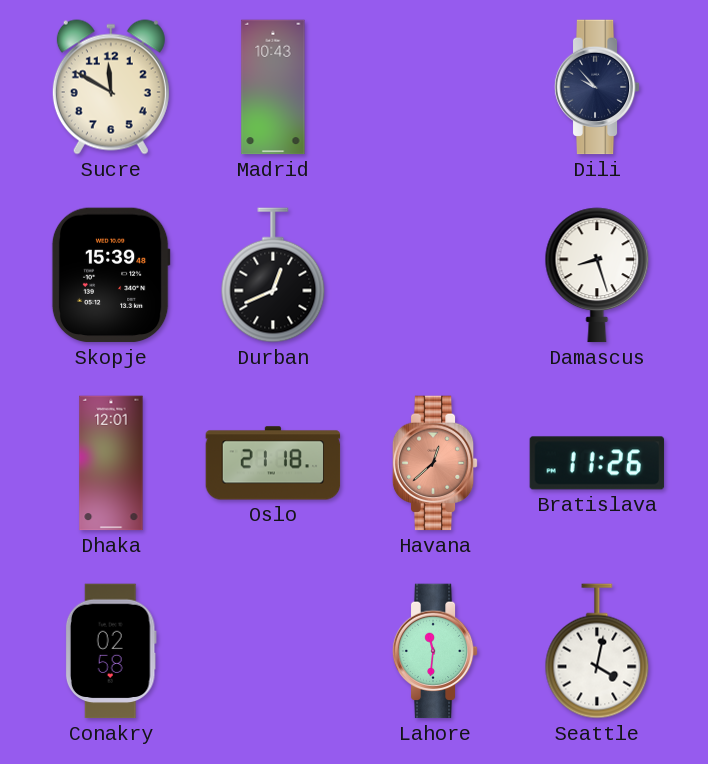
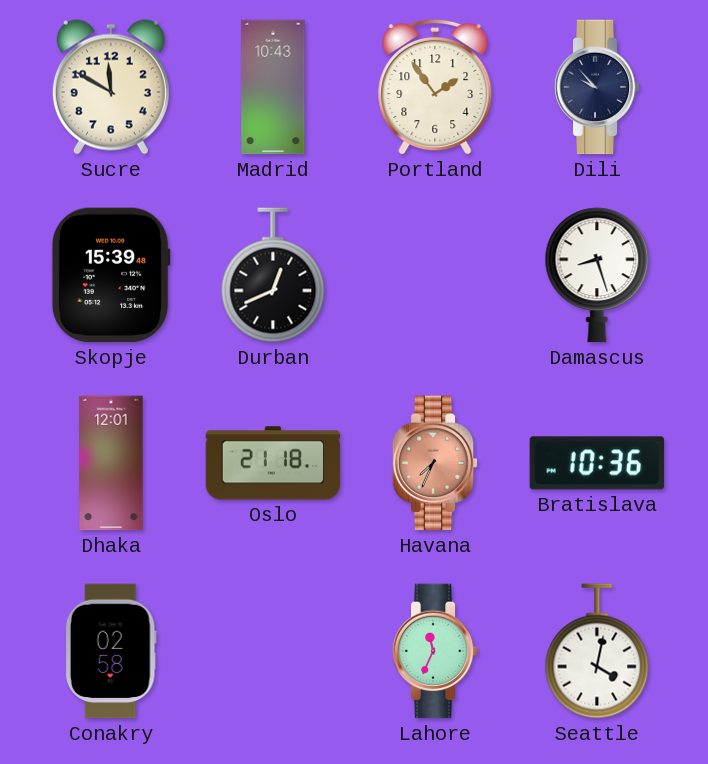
Portland: none -> 1:54
Havana: 12:38 -> 7:34
Bratislava: 11:26 -> 10:36
Lahore: 11:31 -> 11:34
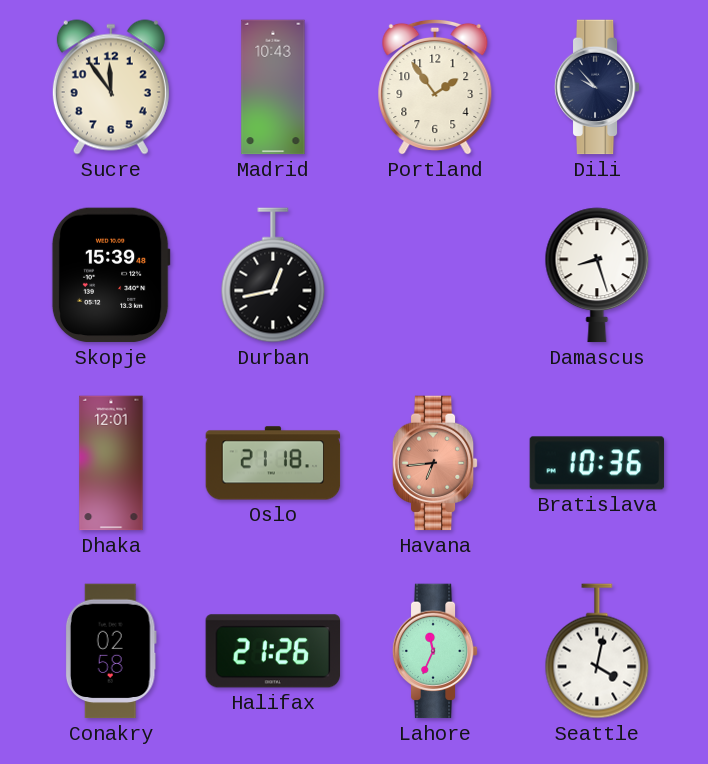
Sucre: 11:50 -> 11:54
Durban: 12:41 -> 12:43
Havana: 7:34 -> 6:44
Halifax: none -> 21:26
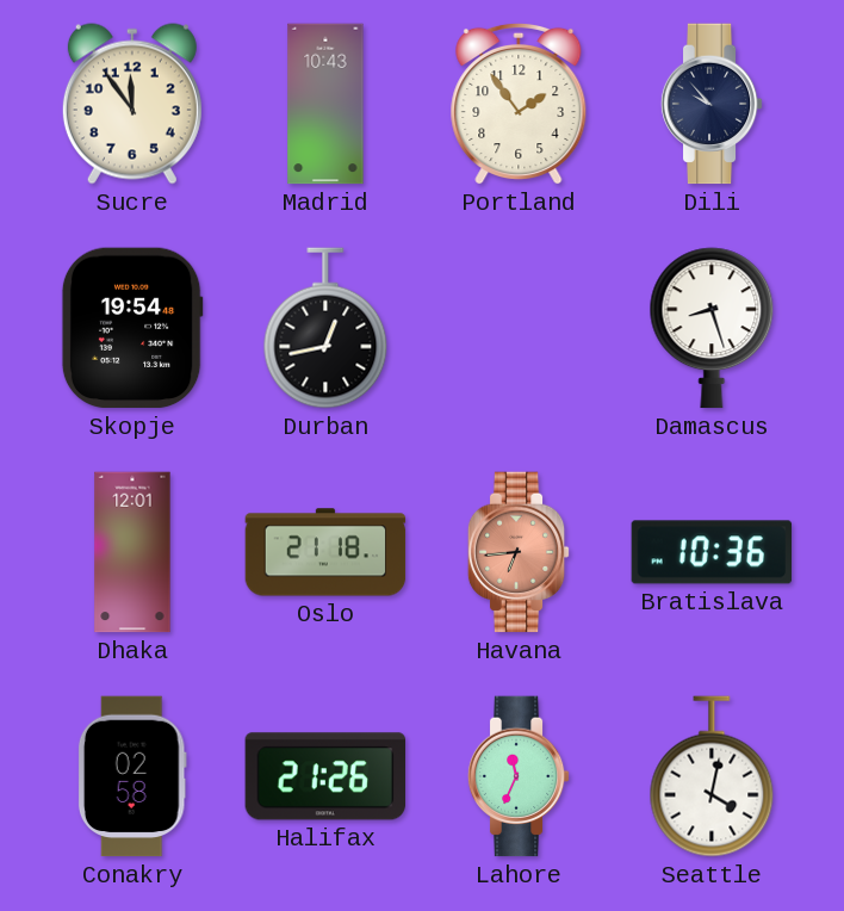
Skopje: 15:39 -> 19:54
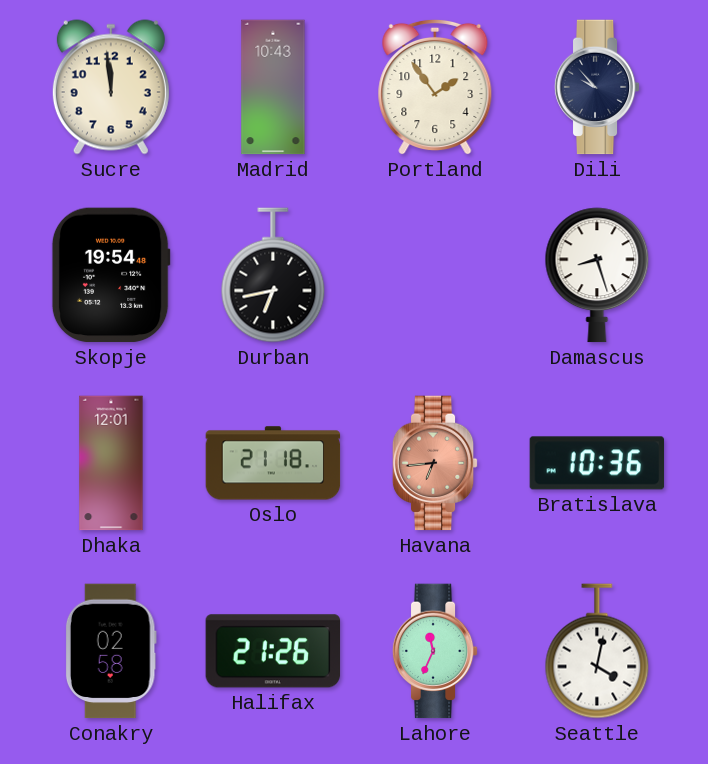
Sucre: 11:54 -> 11:59
Durban: 12:43 -> 6:43
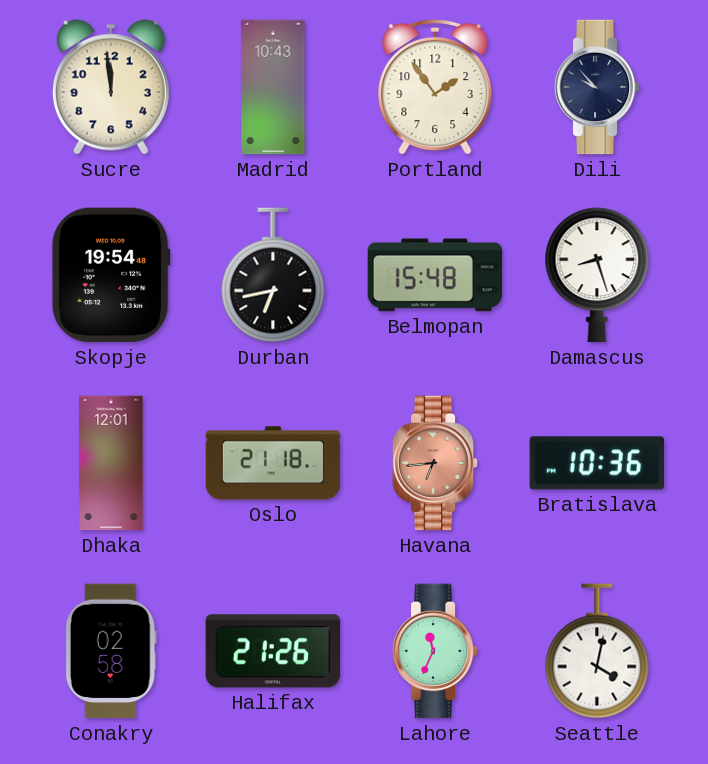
Belmopan: none -> 15:48
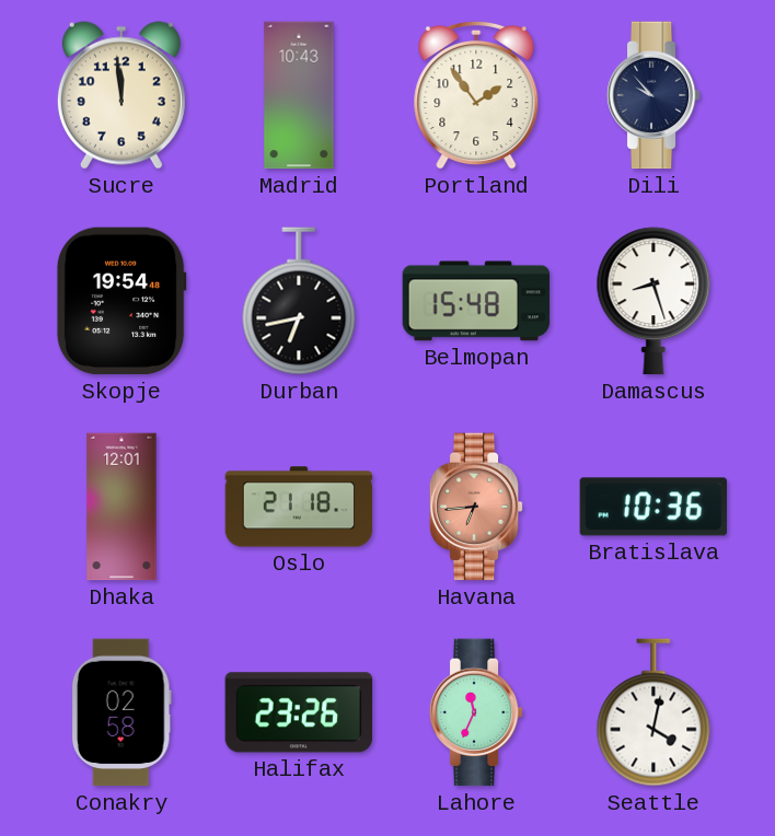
Halifax: 21:26 -> 23:26
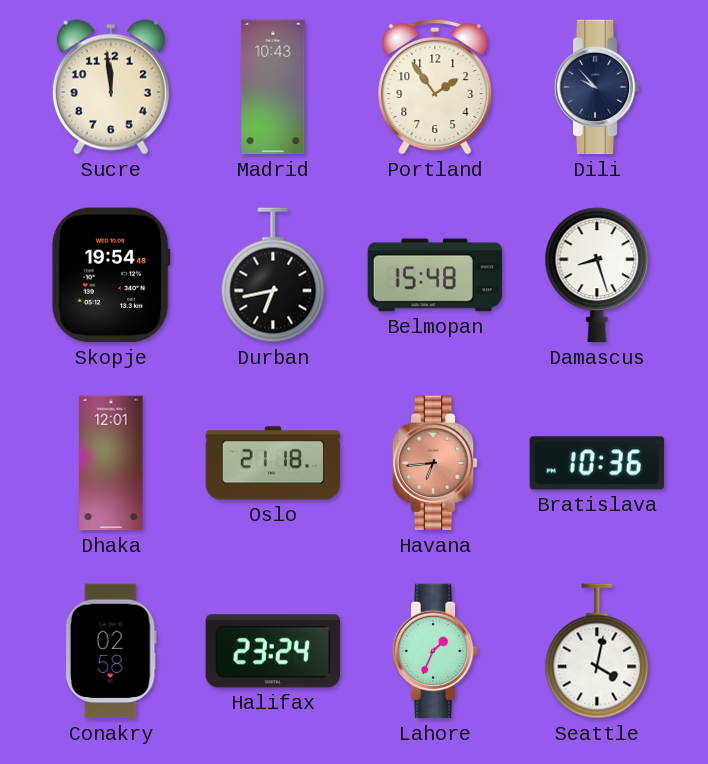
Halifax: 23:26 -> 23:24
Lahore: 11:34 -> 1:34
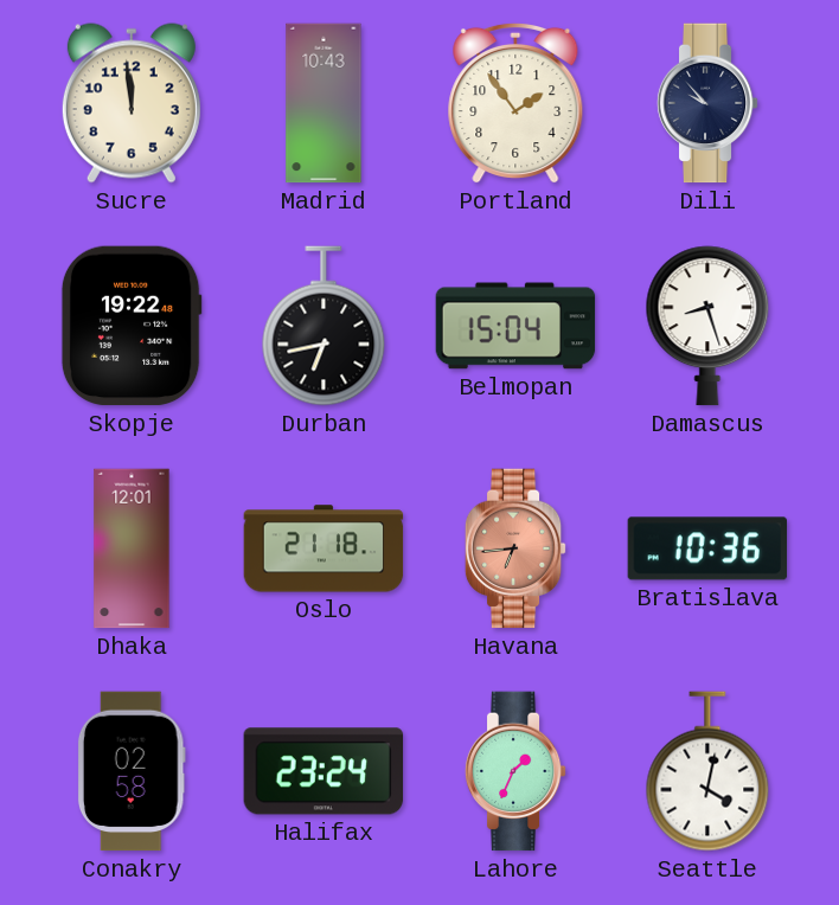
Skopje: 19:54 -> 19:22
Belmopan: 15:48 -> 15:04
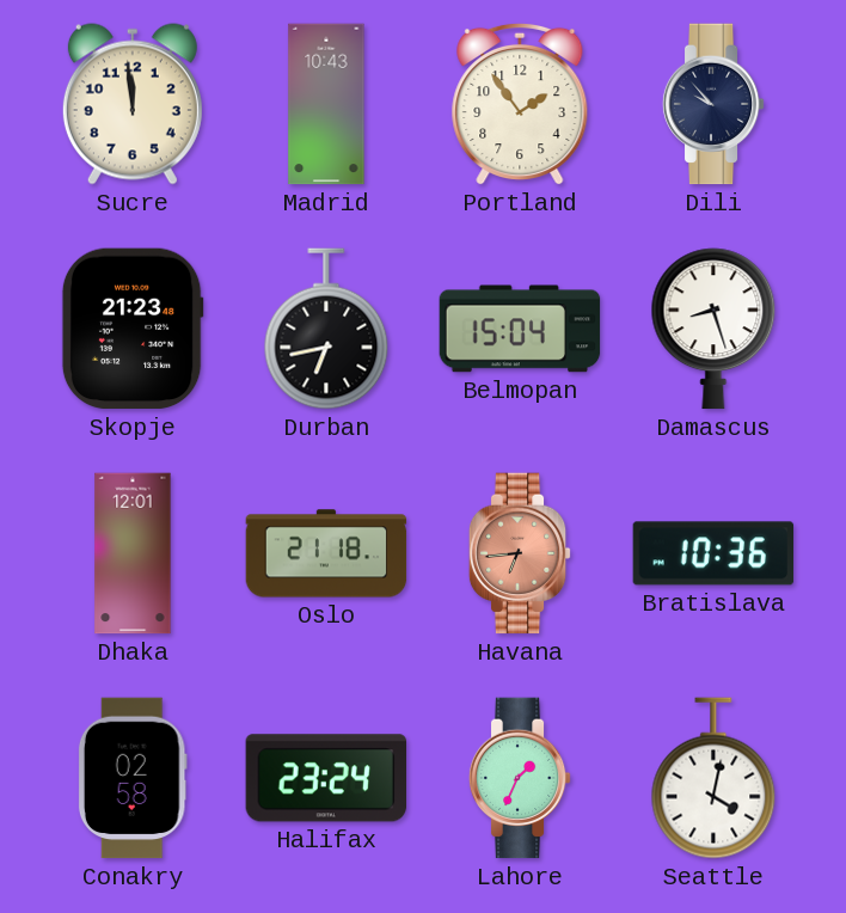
Skopje: 19:22 -> 21:23
